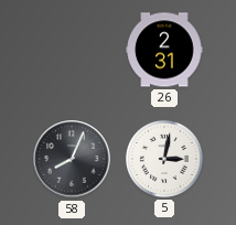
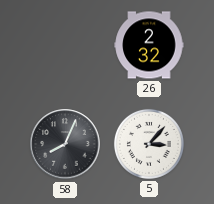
26: 2:31 -> 2:32
5: 3:02 -> 3:07
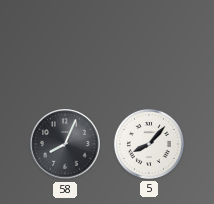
26: 2:32 -> none
5: 3:07 -> 8:07
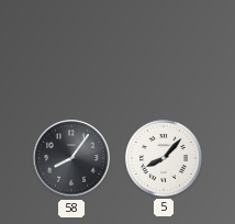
58: 8:04 -> 8:06
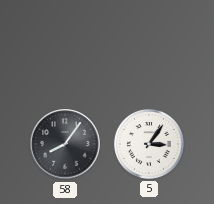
5: 8:07 -> 3:06
